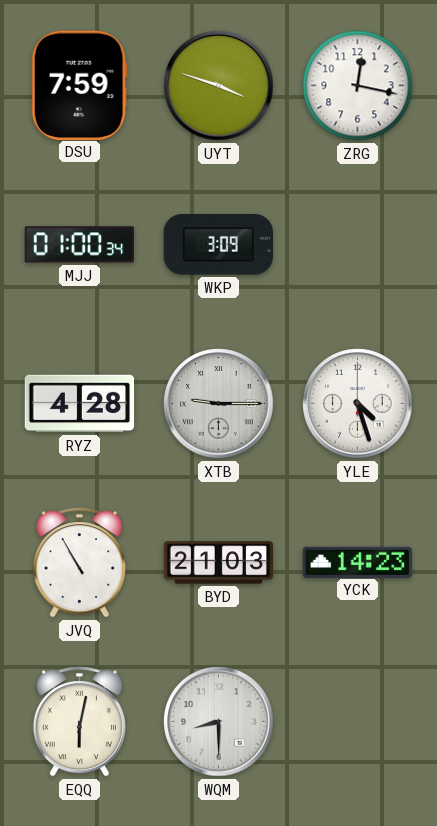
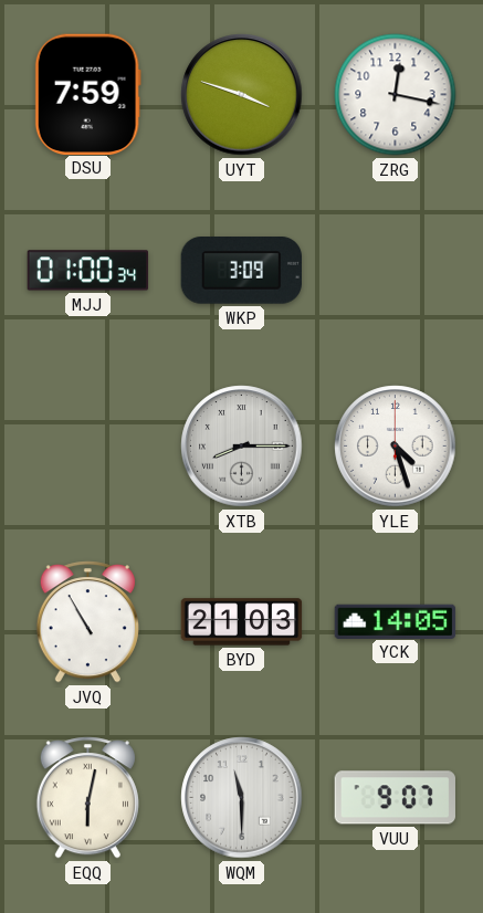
RYZ: 4:28 -> none
XTB: 9:15 -> 8:15
YCK: 14:23 -> 14:05
WQM: 8:30 -> 11:30
VUU: none -> 9:07
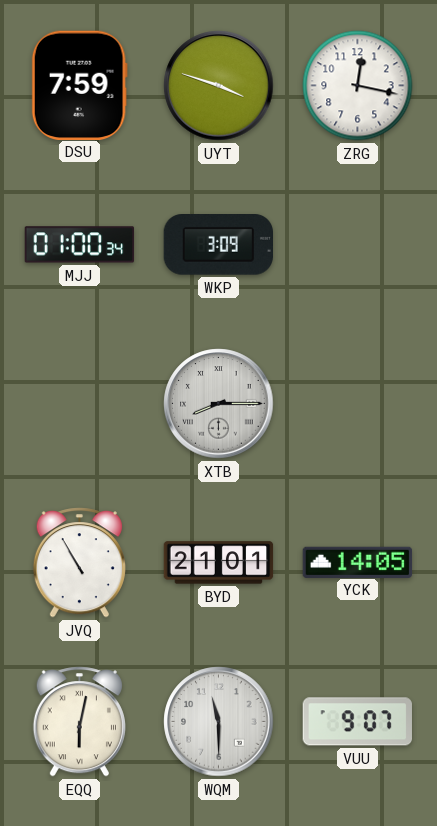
YLE: 4:27 -> none
BYD: 21:03 -> 21:01
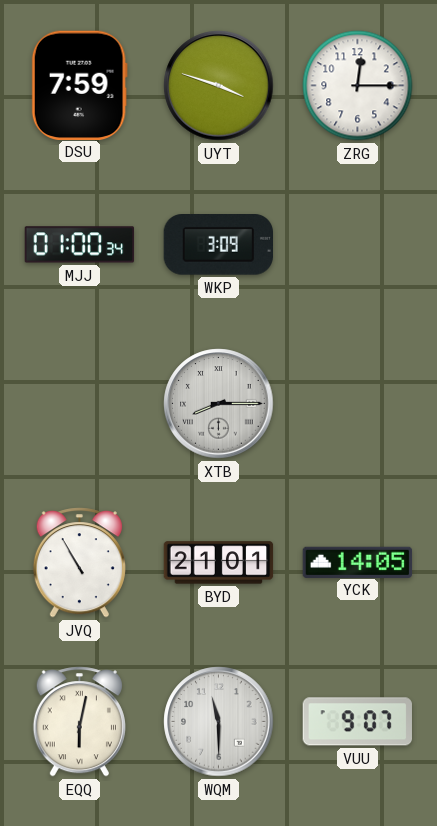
ZRG: 12:17 -> 12:15
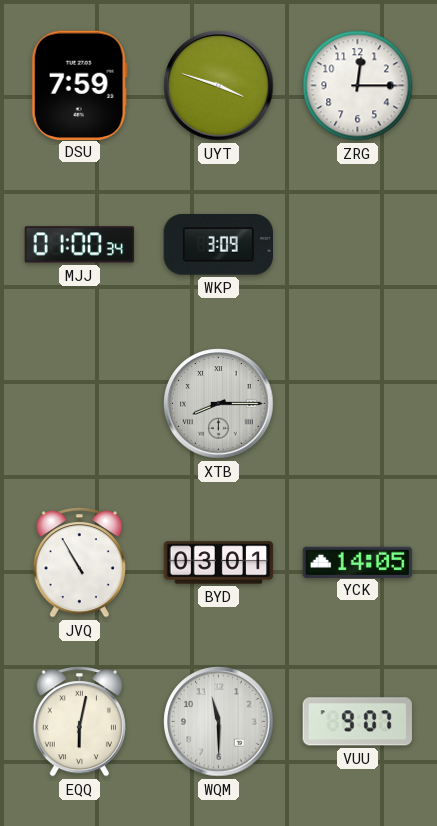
BYD: 21:01 -> 03:01
